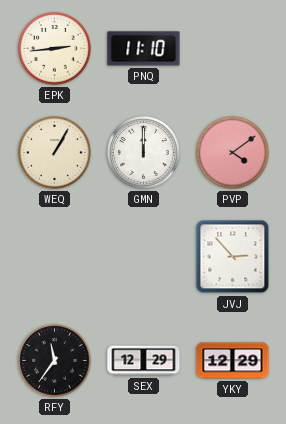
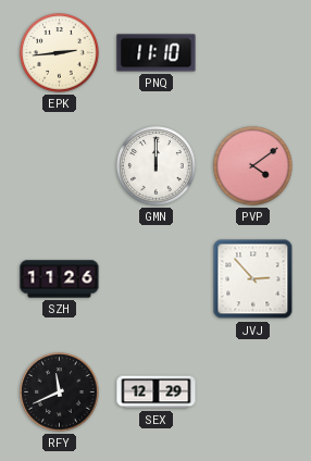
WEQ: 1:05 -> none
SZH: none -> 11:26
RFY: 11:36 -> 11:41
YKY: 12:29 -> none
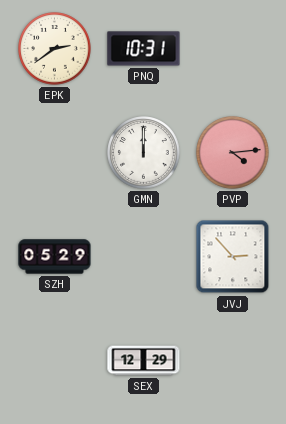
EPK: 2:44 -> 2:39
PNQ: 11:10 -> 10:31
PVP: 4:09 -> 4:14
SZH: 11:26 -> 05:29
RFY: 11:41 -> none
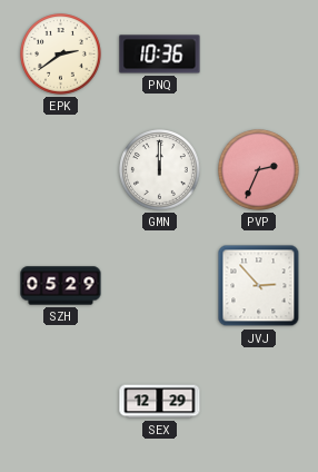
PNQ: 10:31 -> 10:36
PVP: 4:14 -> 2:34
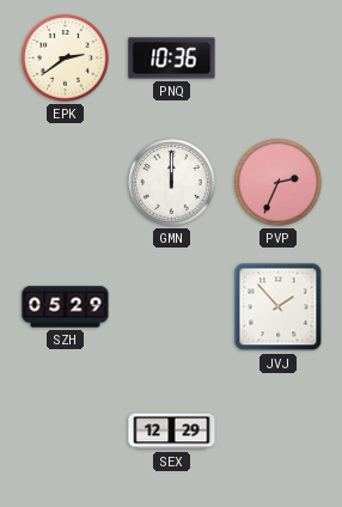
JVJ: 2:53 -> 1:53
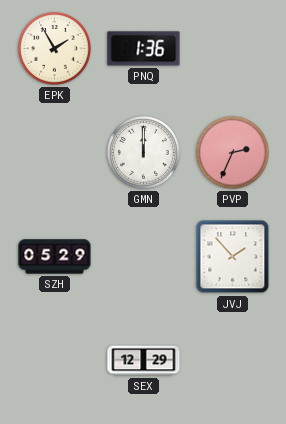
EPK: 2:39 -> 1:55
PNQ: 10:36 -> 1:36
